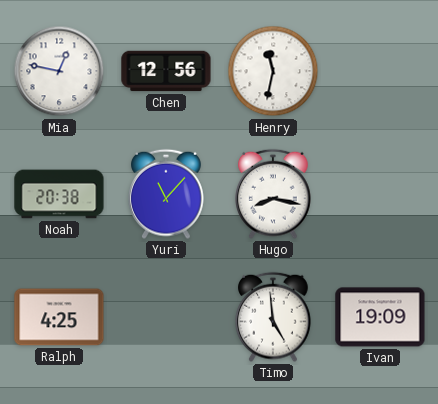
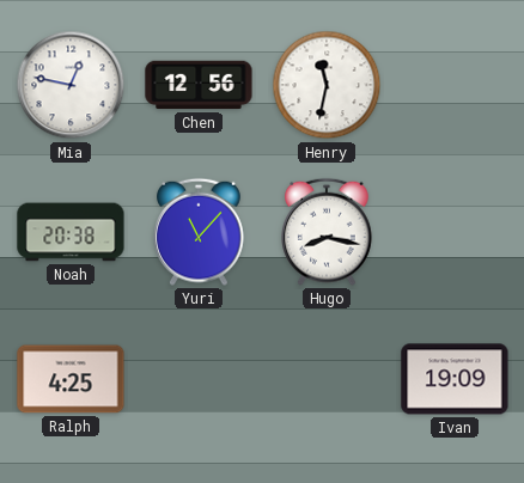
Timo: 4:59 -> none
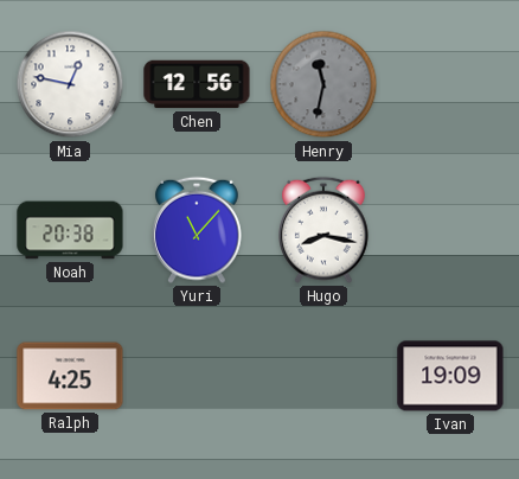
Henry dial: white -> grey
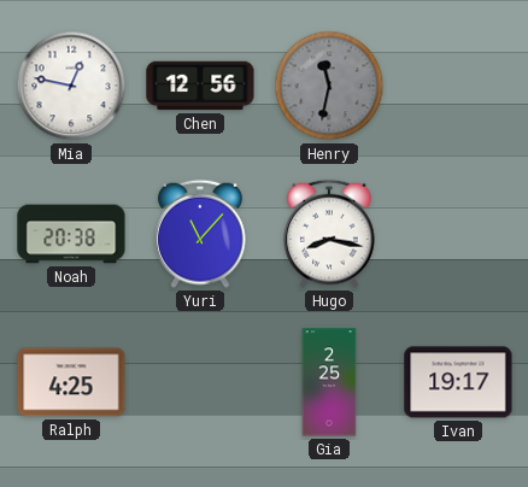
Gia: none -> 2:25
Ivan: 19:09 -> 19:17
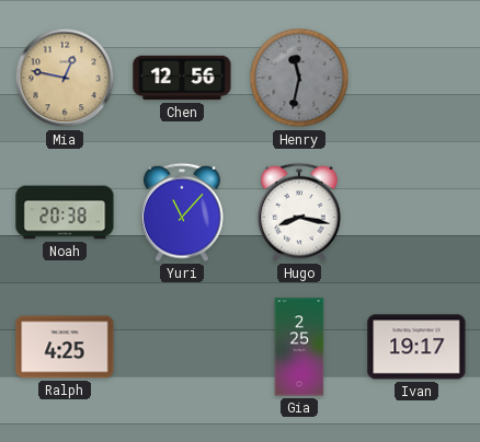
Mia dial: white -> champagne
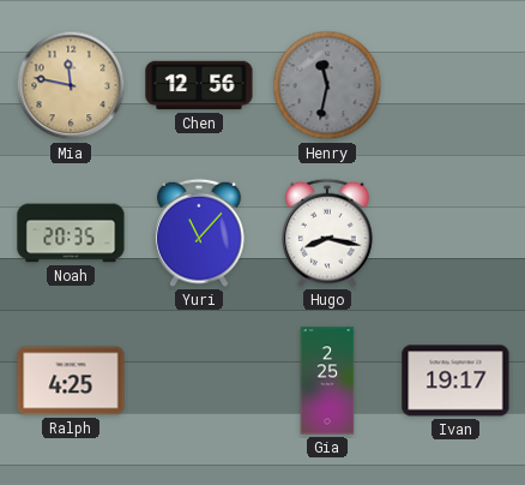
Mia: 12:47 -> 11:47
Noah: 20:38 -> 20:35
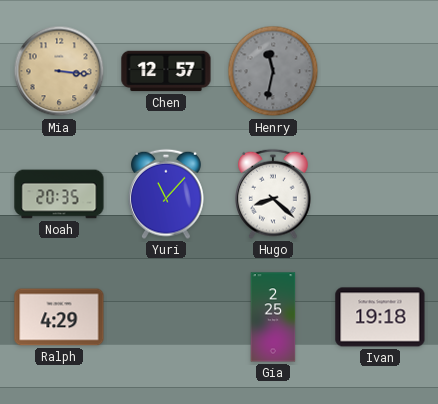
Mia: 11:47 -> 3:16
Chen: 12:56 -> 12:57
Hugo: 8:17 -> 8:22
Ralph: 4:25 -> 4:29
Ivan: 19:17 -> 19:18
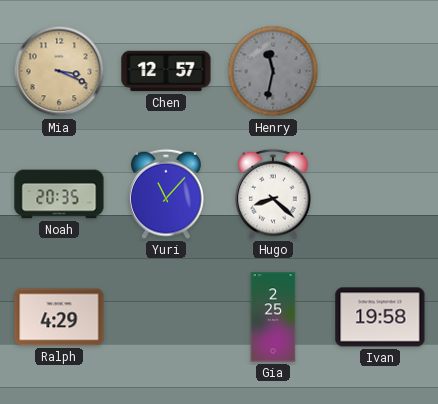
Mia: 3:16 -> 3:19
Ivan: 19:18 -> 19:58
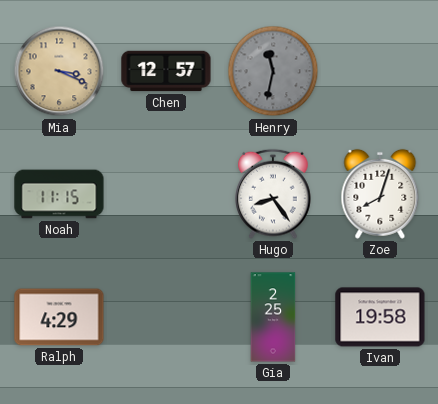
Noah: 20:35 -> 11:15
Yuri: 11:07 -> none
Hugo: 8:22 -> 8:24
Zoe: none -> 8:03
